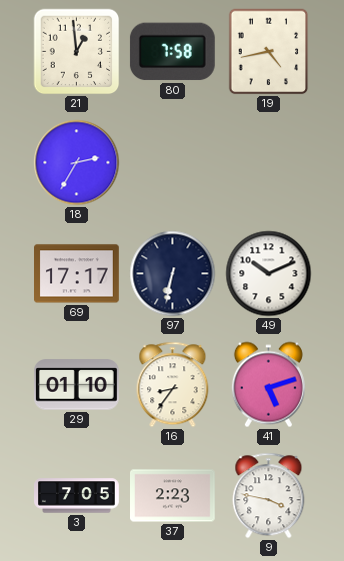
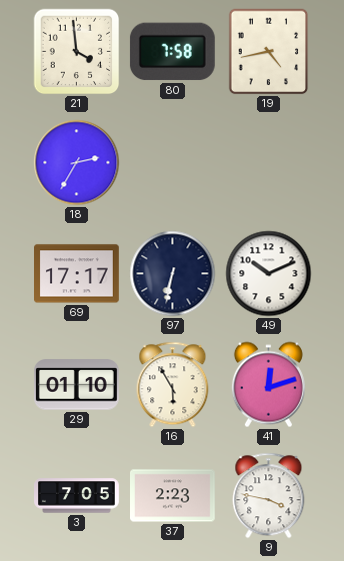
21: 12:59 -> 3:59
16: 8:36 -> 5:55
41: 5:12 -> 12:12
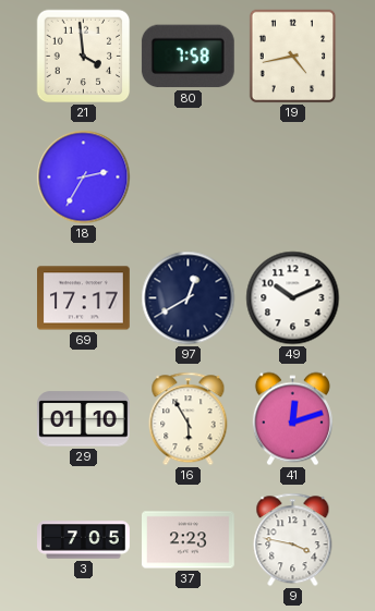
97: 6:32 -> 12:40
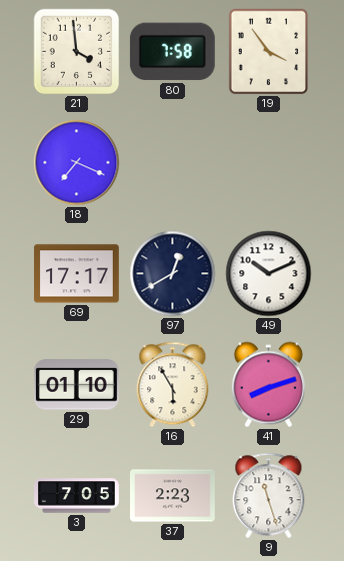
19: 4:43 -> 3:54
18: 2:35 -> 7:19
41: 12:12 -> 8:12
9: 3:47 -> 11:27
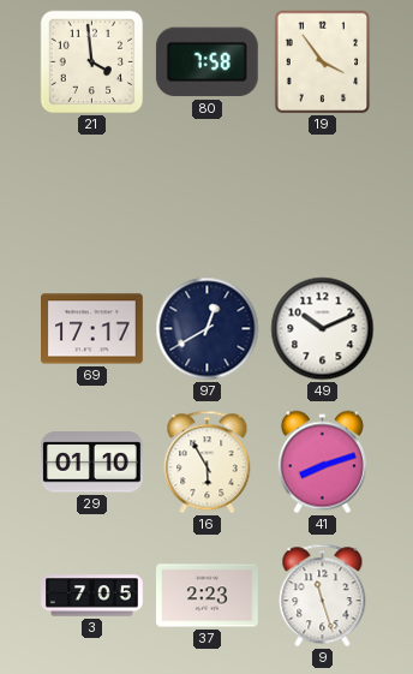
18: 7:19 -> none
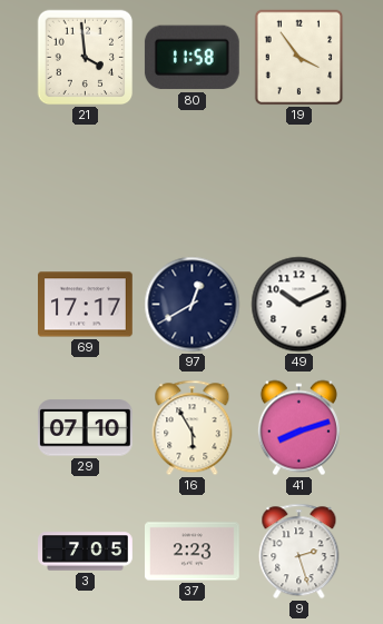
80: 7:58 -> 11:58
29: 01:10 -> 07:10
9: 11:27 -> 2:27
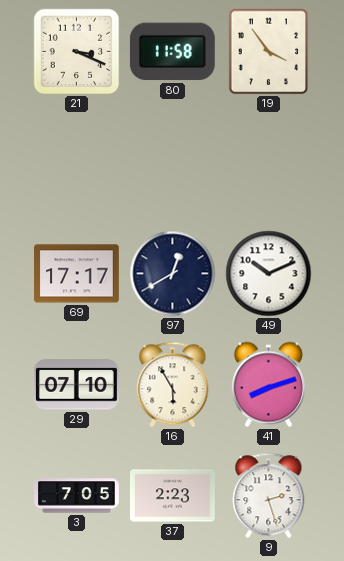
21: 3:59 -> 3:19
